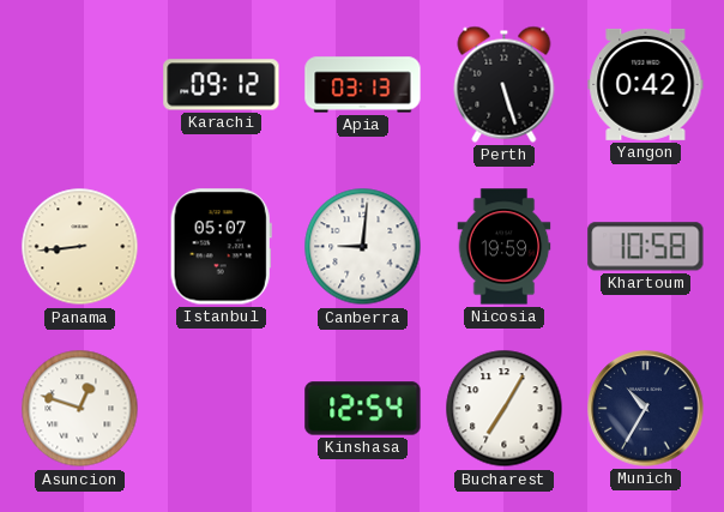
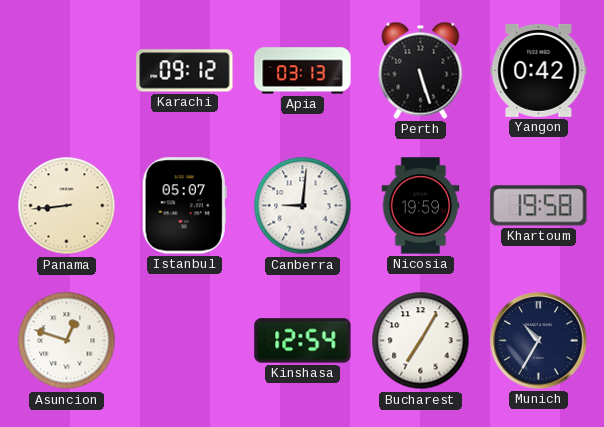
Khartoum: 10:58 -> 19:58
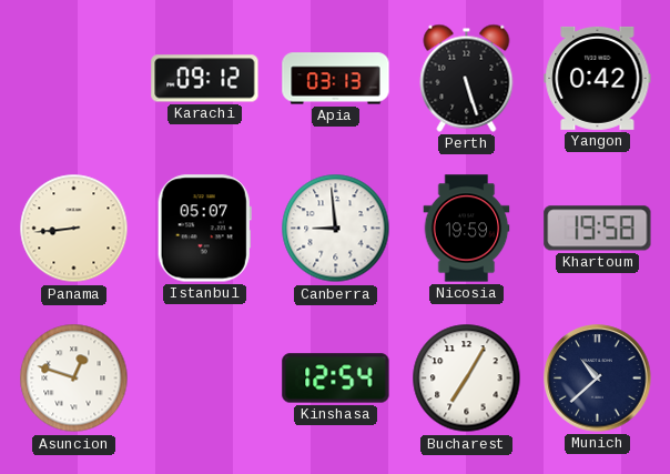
Canberra: 9:01 -> 8:59
Munich: 10:35 -> 10:38
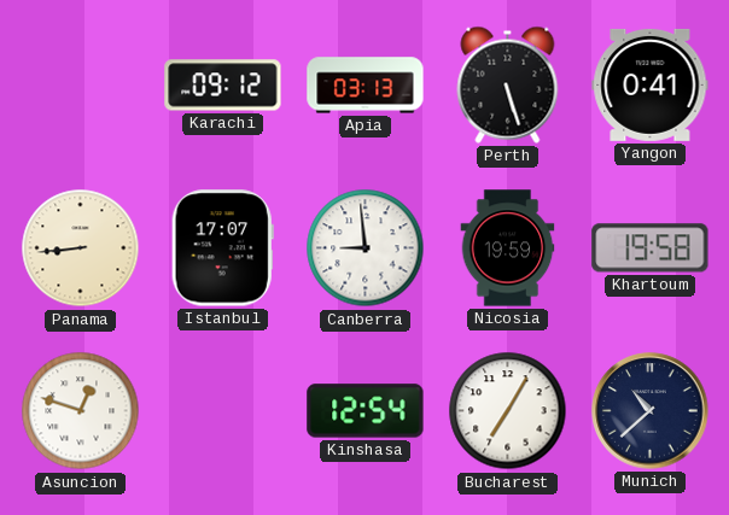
Yangon: 0:42 -> 0:41
Istanbul: 05:07 -> 17:07
